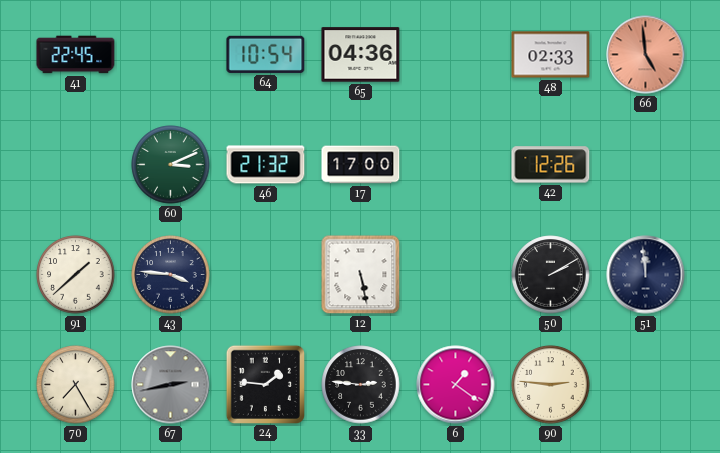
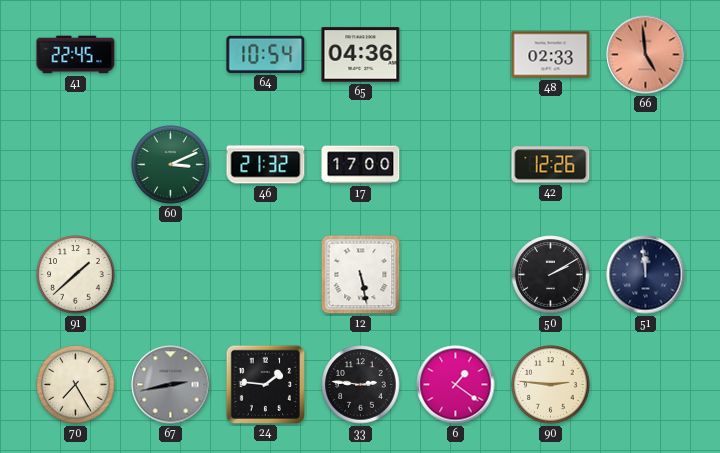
43: 3:46 -> none
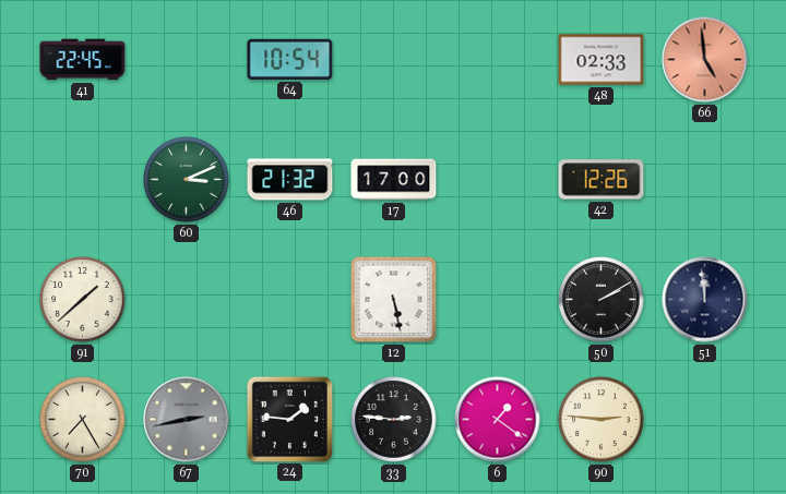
65: 04:36 -> none
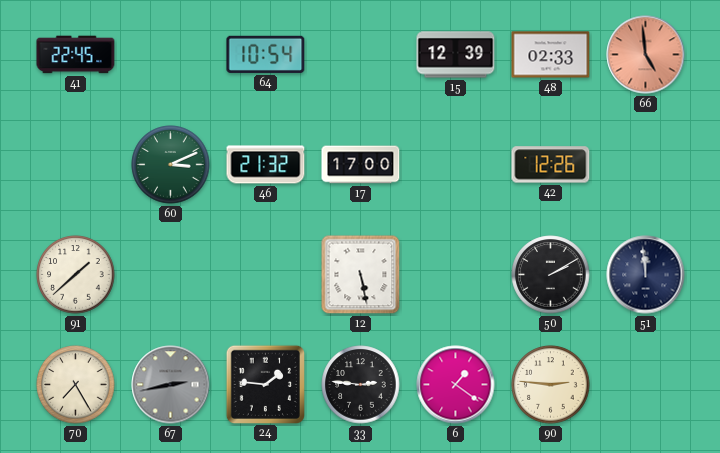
15: none -> 12:39
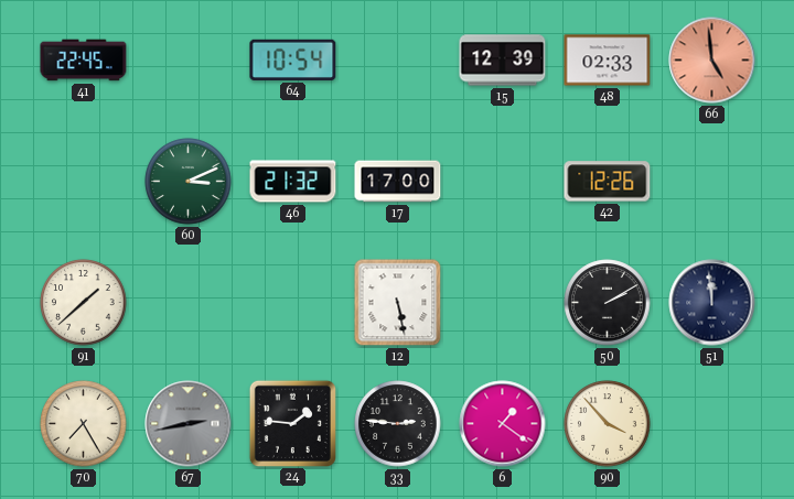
90: 2:46 -> 3:53
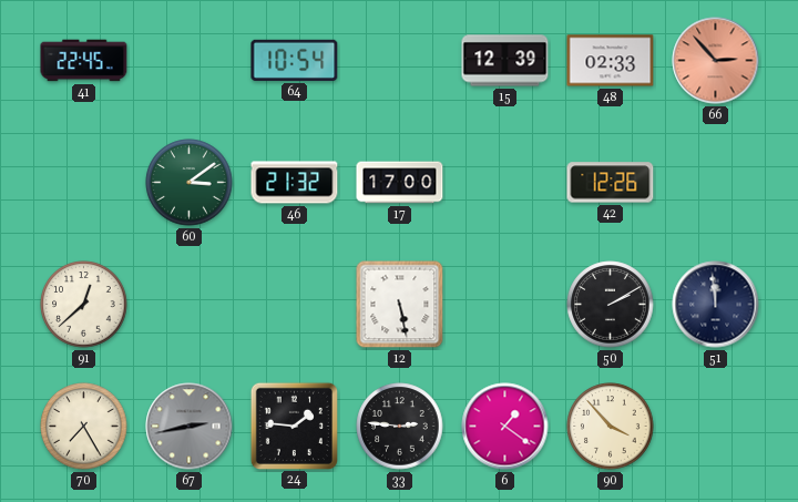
66: 4:59 -> 2:53
60: 3:11 -> 3:09
91: 1:38 -> 12:38
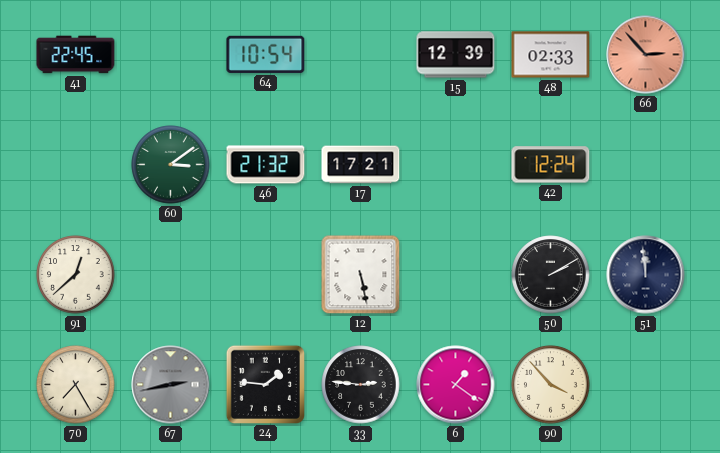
17: 17:00 -> 17:21
42: 12:26 -> 12:24
